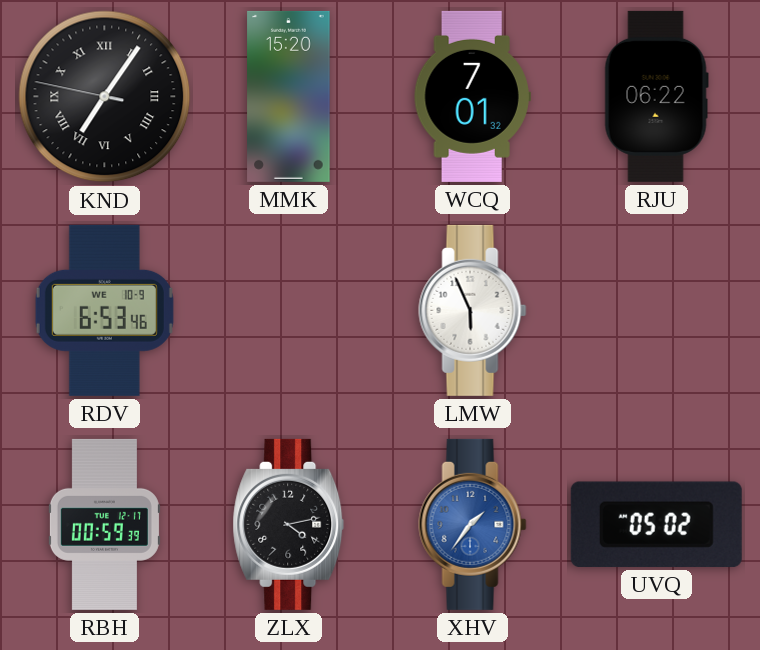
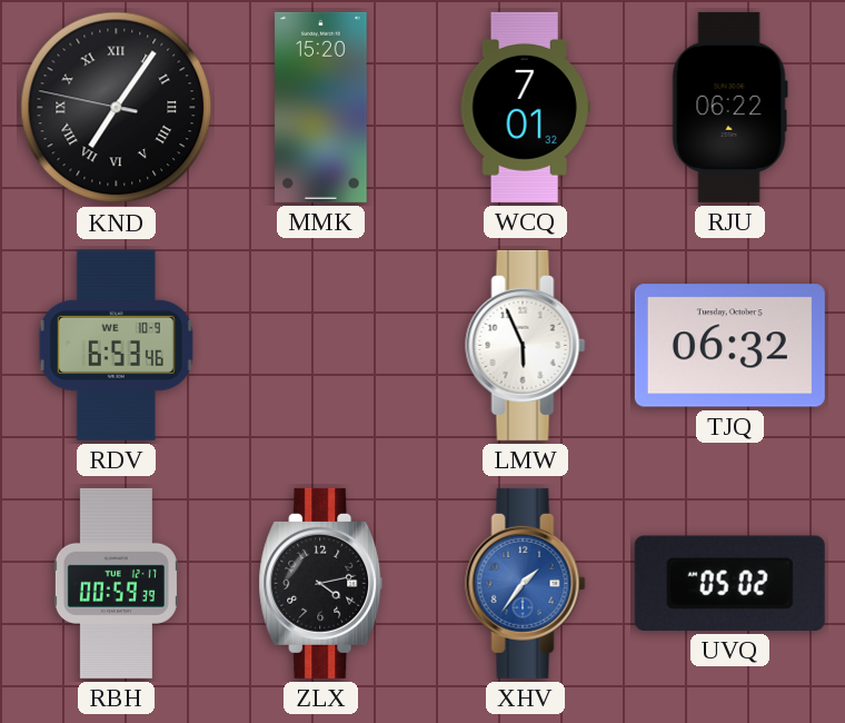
TJQ: none -> 06:32
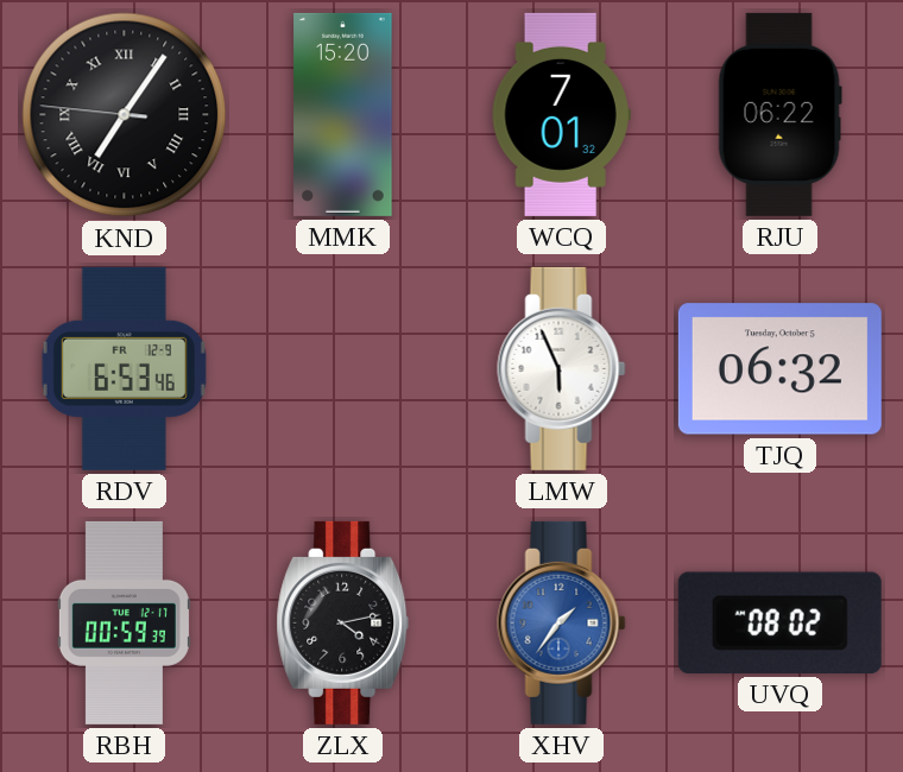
KND: 7:05:47 -> 7:05:46
RDV date: WE 10-9 -> FR 12-9
UVQ: 05:02 -> 08:02
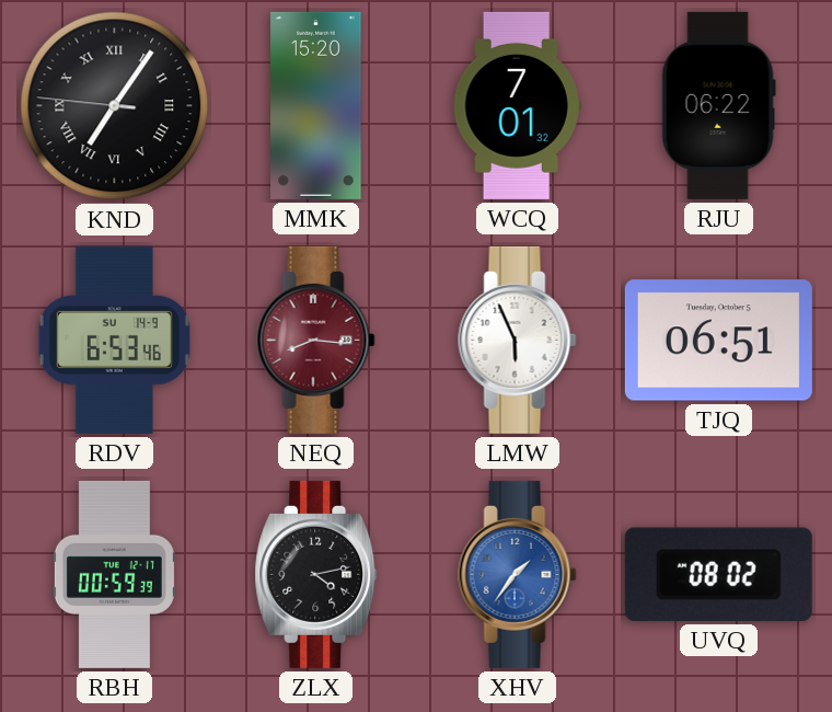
RDV date: FR 12-9 -> SU 14-9
NEQ: none -> 8:16
TJQ: 06:32 -> 06:51
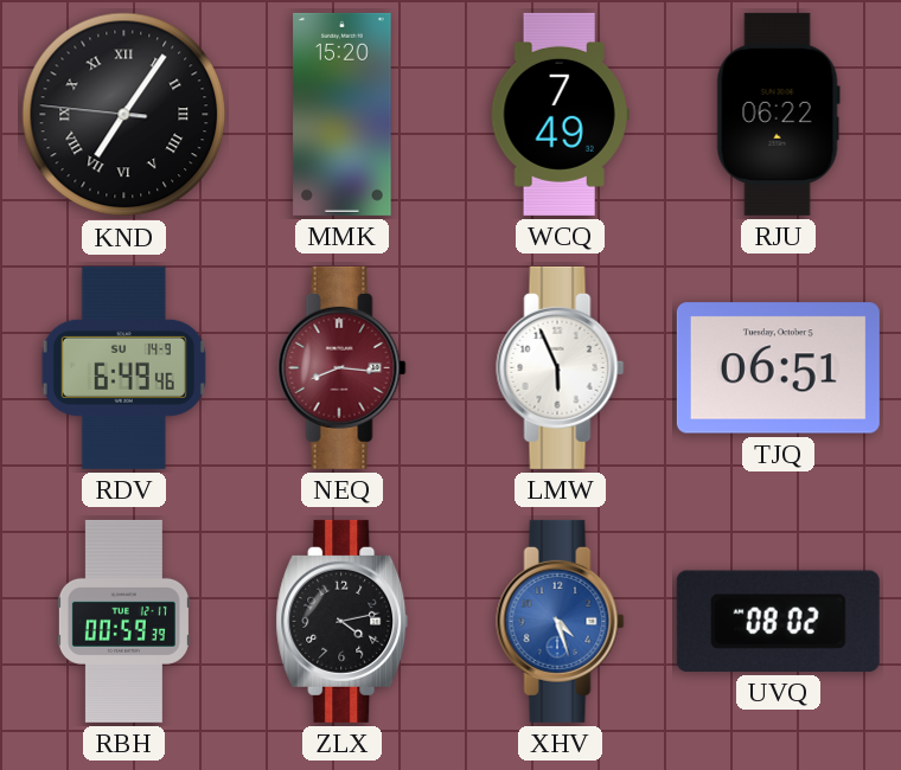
WCQ: 7:01 -> 7:49
RDV: 6:53 -> 6:49
XHV: 1:36 -> 4:27
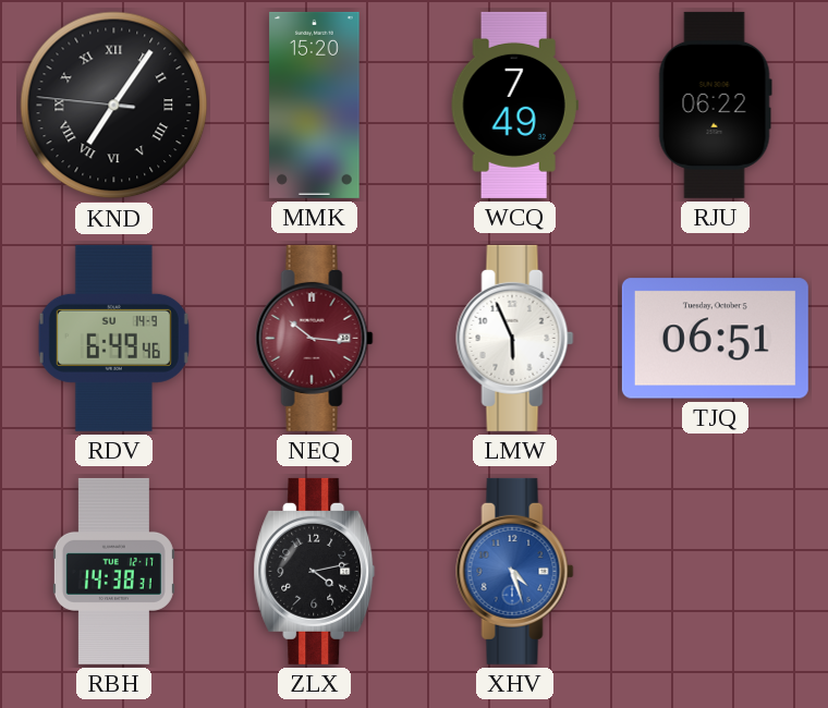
NEQ: 8:16 -> 10:16
RBH: 00:59 -> 14:38
UVQ: 08:02 -> none
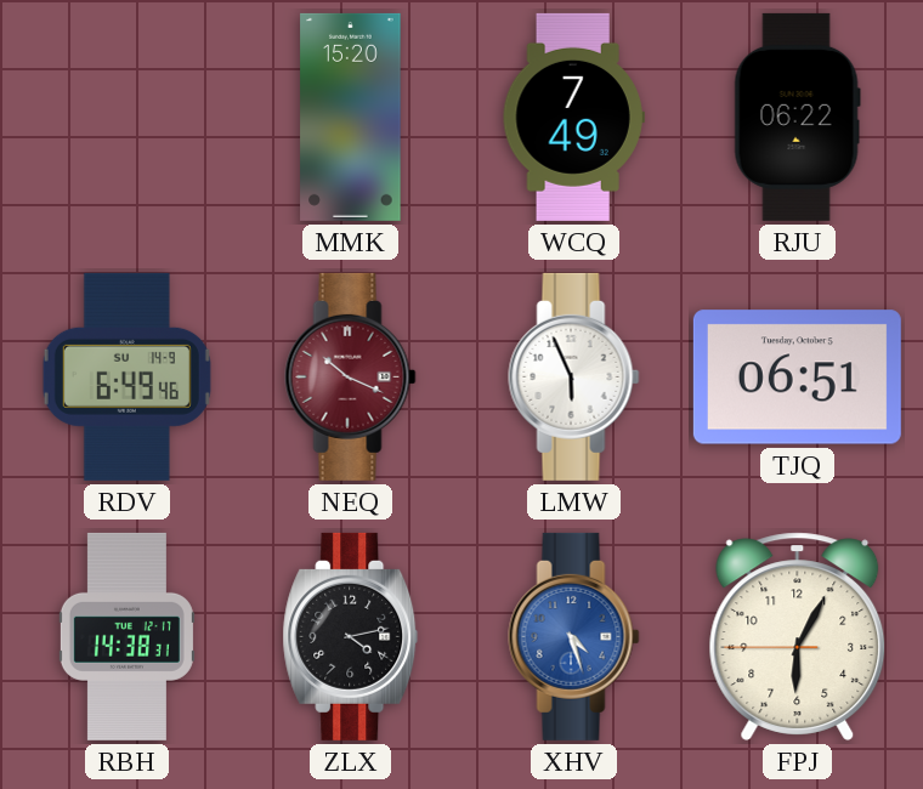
KND: 7:05 -> none
NEQ: 10:16 -> 10:19
FPJ: none -> 6:04
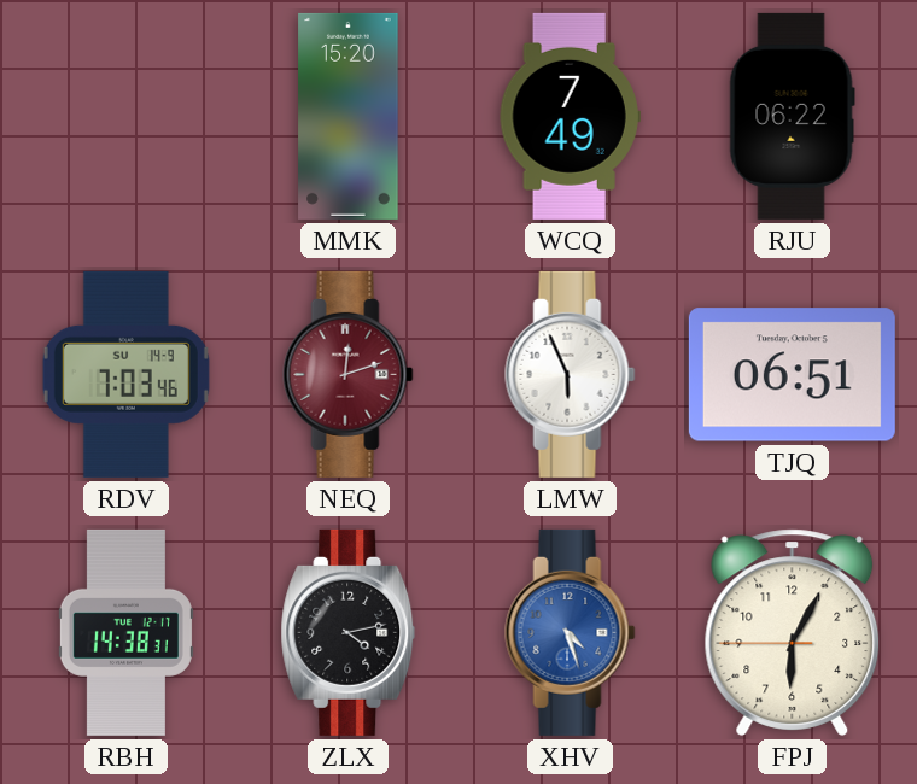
RDV: 6:49 -> 7:03
NEQ: 10:19 -> 12:12
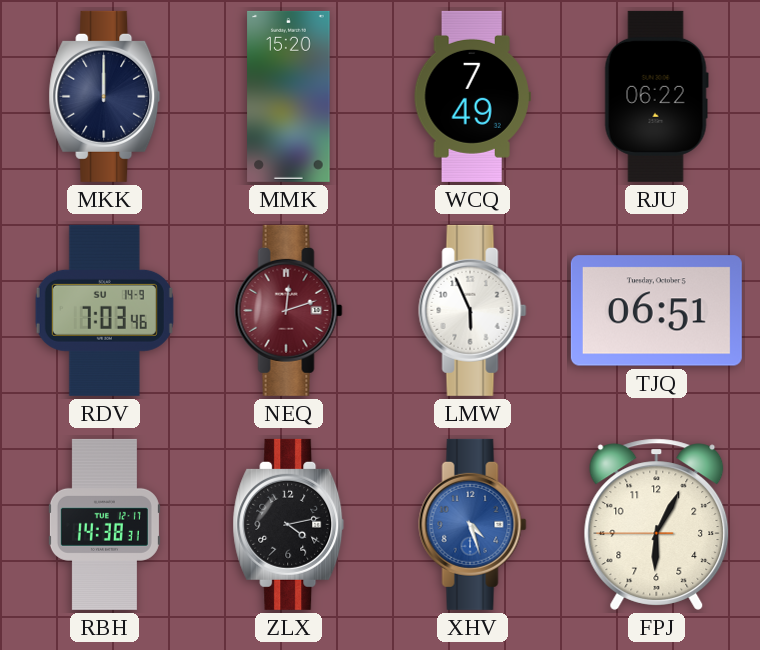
MKK: none -> 12:00
